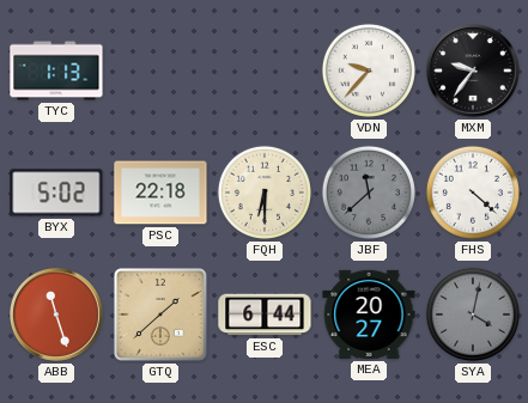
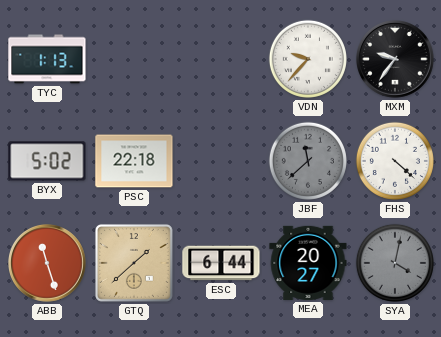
FQH: 6:30 -> none
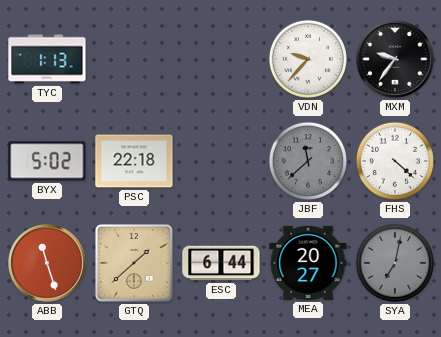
SYA: 4:02 -> 7:02
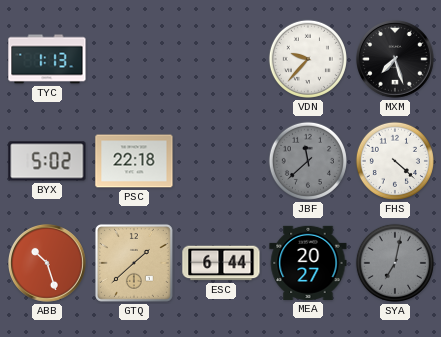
MXM: 9:36 -> 7:27
ABB: 11:27 -> 10:27
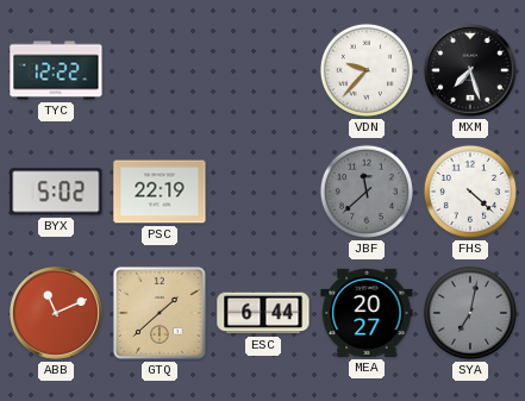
TYC: 1:13 -> 12:22
PSC: 22:18 -> 22:19
ABB: 10:27 -> 11:11
